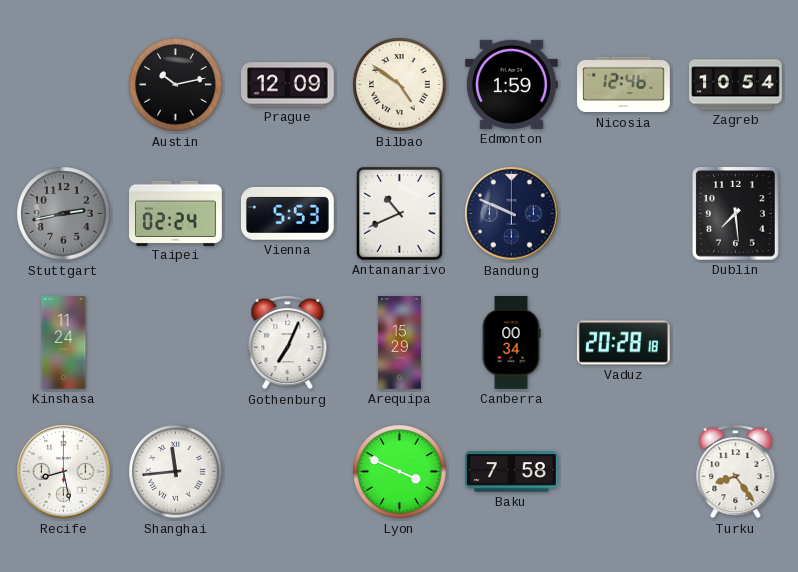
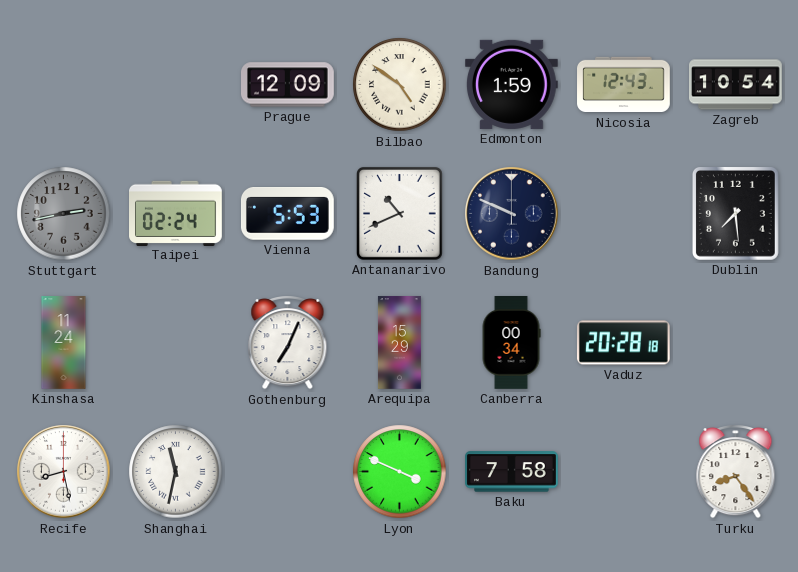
Austin: 10:13 -> none
Nicosia: 12:46 -> 12:43
Shanghai: 11:44 -> 11:32
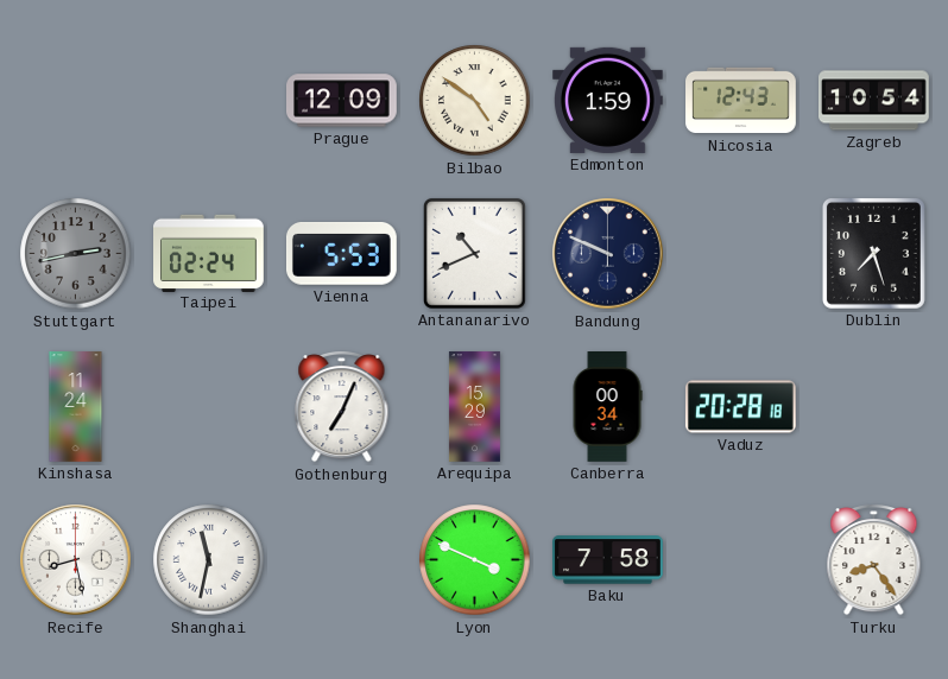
Dublin: 7:29 -> 7:27
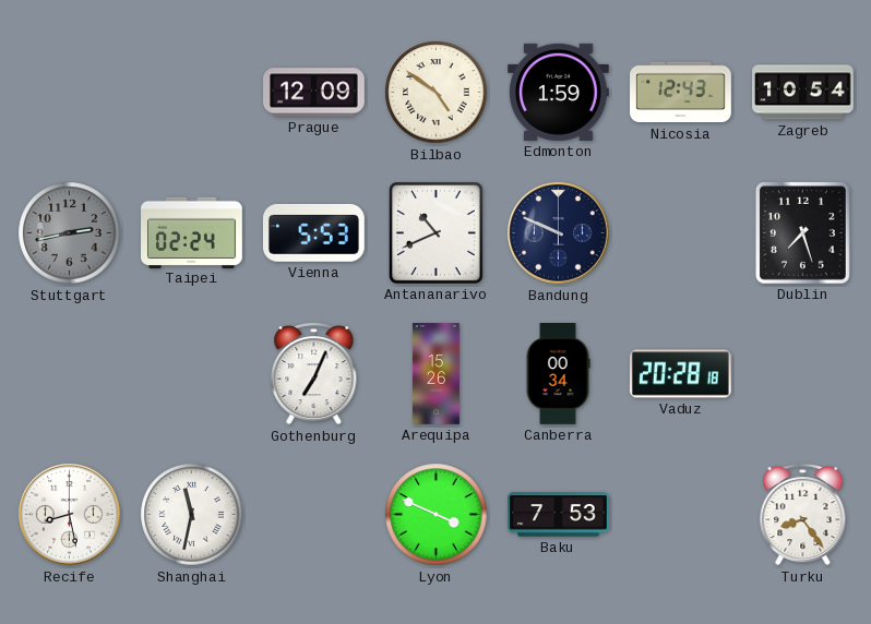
Kinshasa: 11:24 -> none
Arequipa: 15:29 -> 15:26
Baku: 7:58 -> 7:53
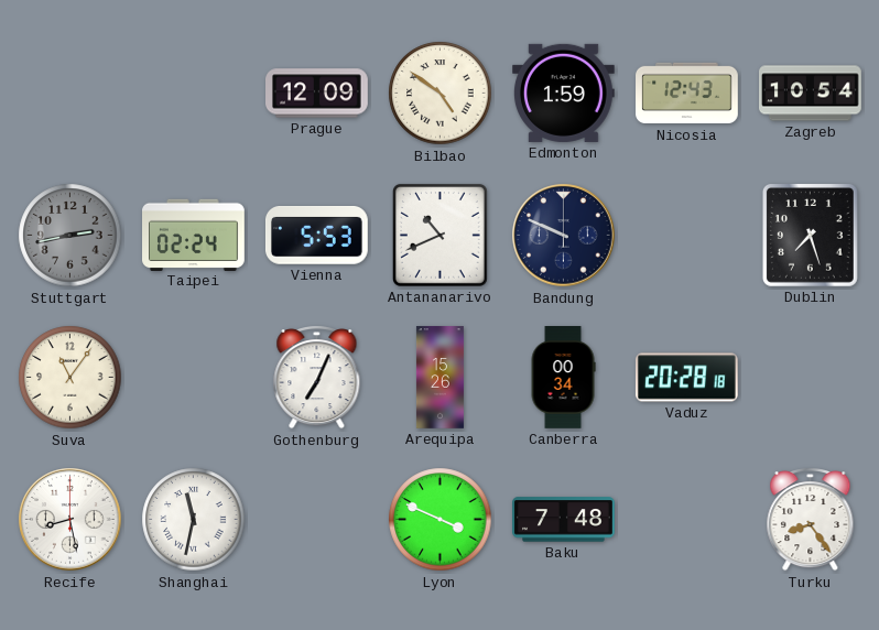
Suva: none -> 11:06
Baku: 7:53 -> 7:48
